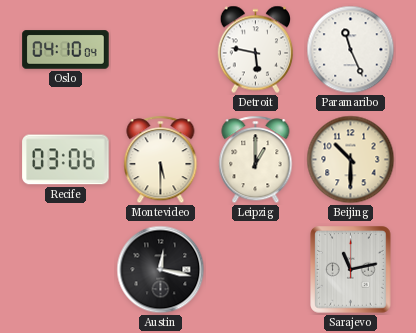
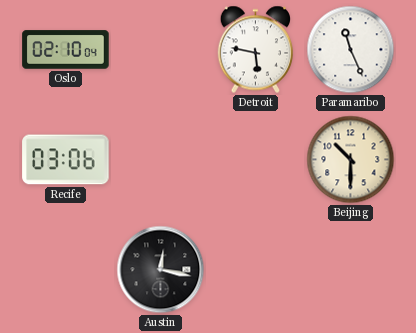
Oslo: 04:10 -> 02:10
Montevideo: 5:30 -> none
Leipzig: 1:00 -> none
Sarajevo: 11:13 -> none
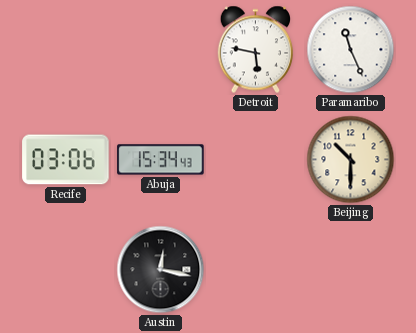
Oslo: 02:10 -> none
Abuja: none -> 15:34
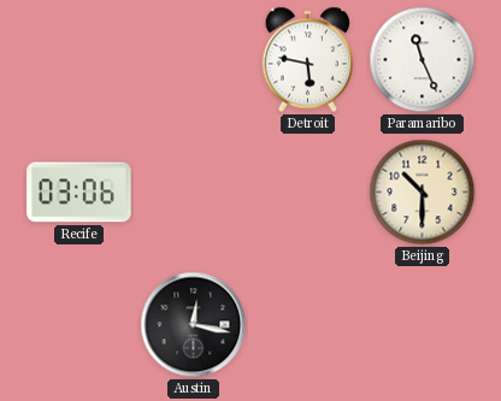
Abuja: 15:34 -> none
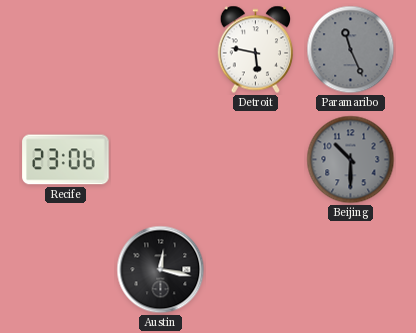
Paramaribo dial: white -> grey
Recife: 03:06 -> 23:06
Beijing dial: cream -> grey
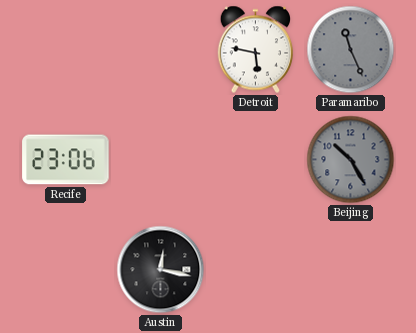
Beijing: 10:30 -> 10:25
